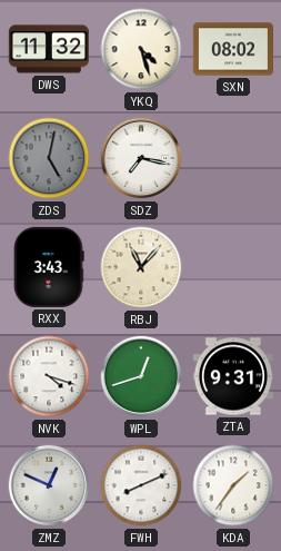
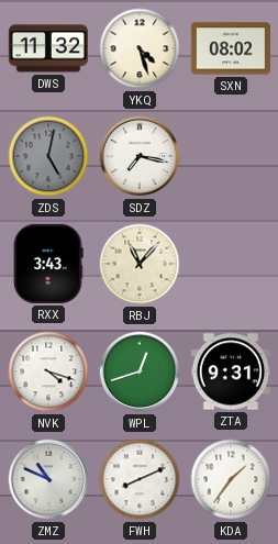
ZMZ: 12:49 -> 10:49
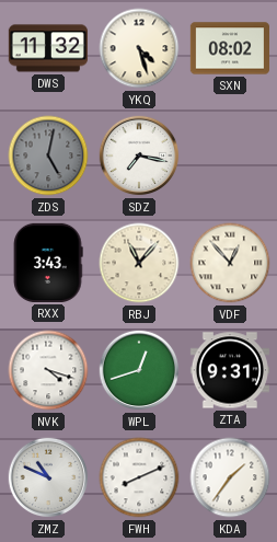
VDF: none -> 12:53
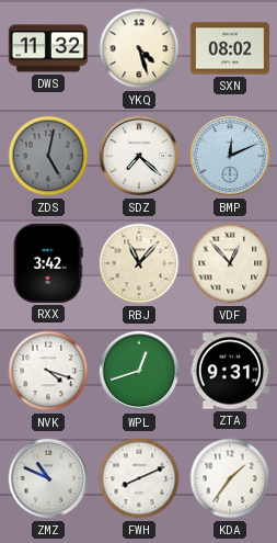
SDZ: 7:17 -> 7:22
BMP: none -> 12:11
RXX: 3:43 -> 3:42
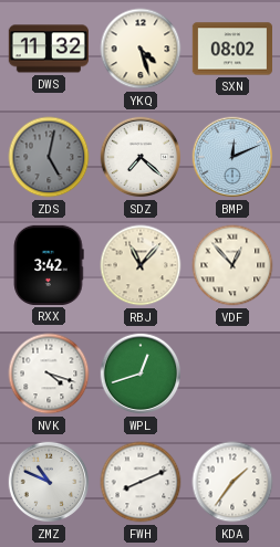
ZTA: 9:31 -> none
